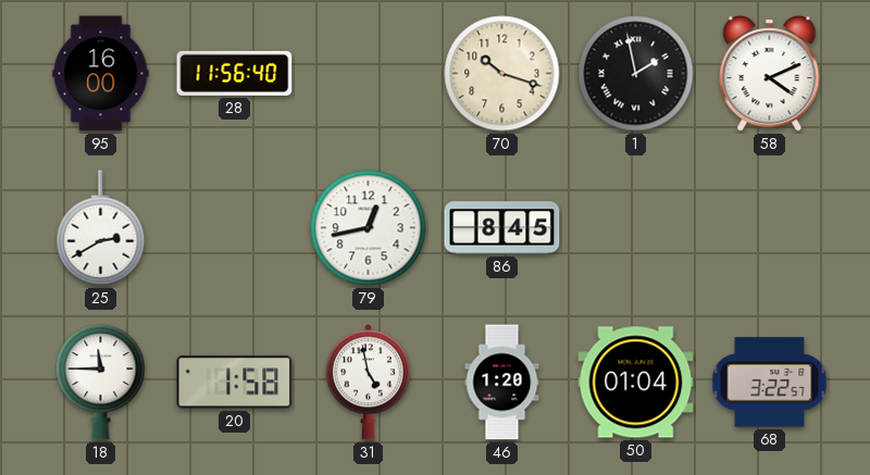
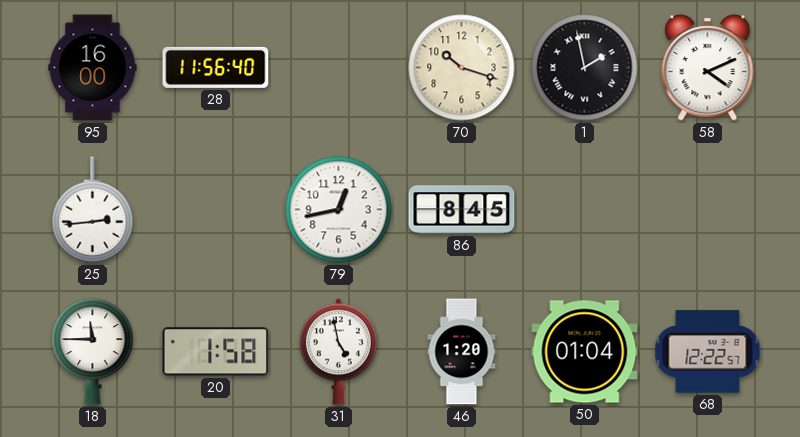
25: 2:40 -> 2:44
68: 3:22 -> 12:22
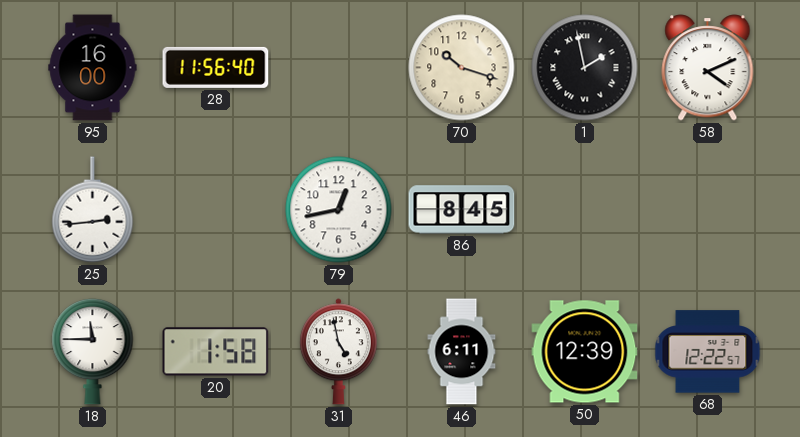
46: 1:20 -> 6:11
50: 01:04 -> 12:39
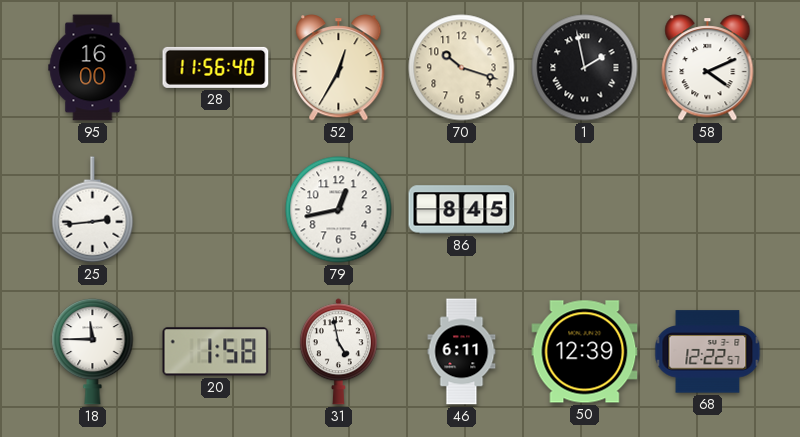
52: none -> 12:35
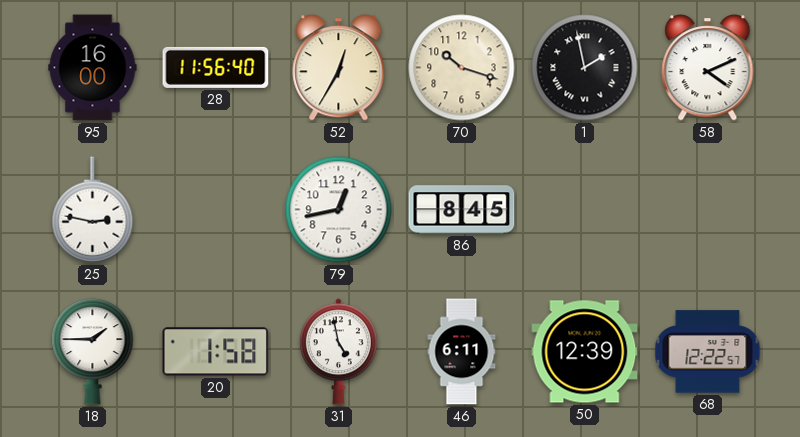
25: 2:44 -> 2:47
18: 11:45 -> 1:45
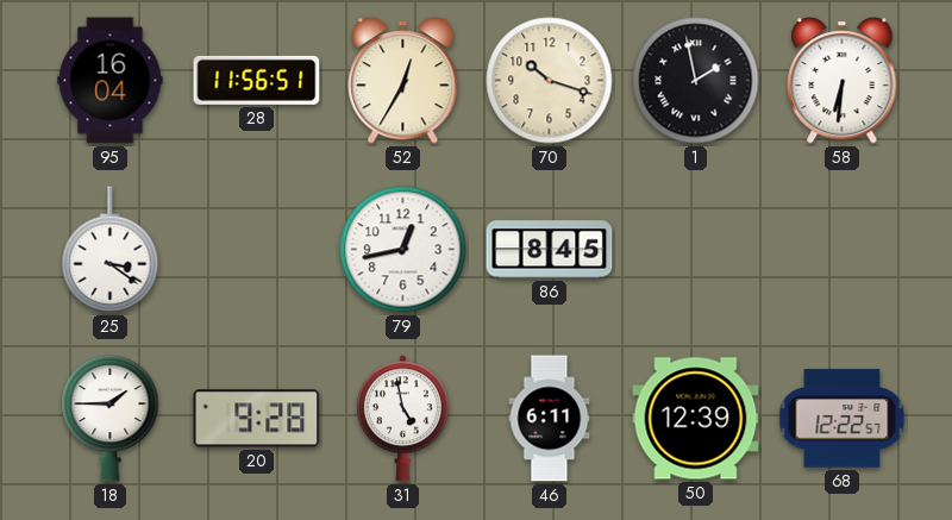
95: 16:00 -> 16:04
28: 11:56:40 -> 11:56:51
58: 4:11 -> 6:31
25: 2:47 -> 3:21
20: 1:58 -> 9:28
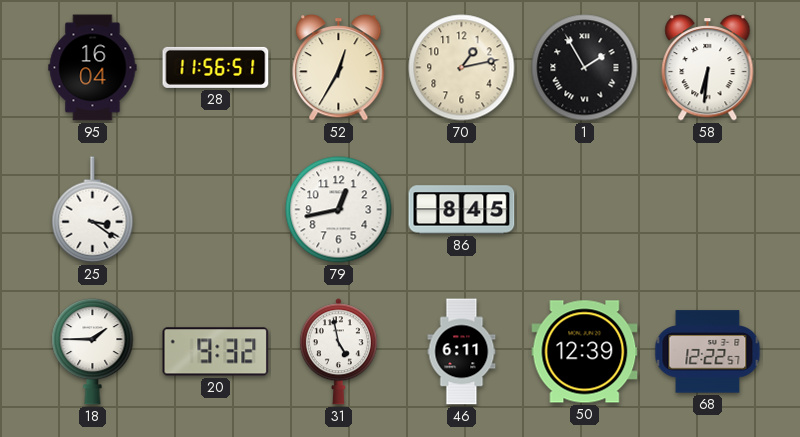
70: 10:18 -> 1:13
1: 1:58 -> 1:55
20: 9:28 -> 9:32
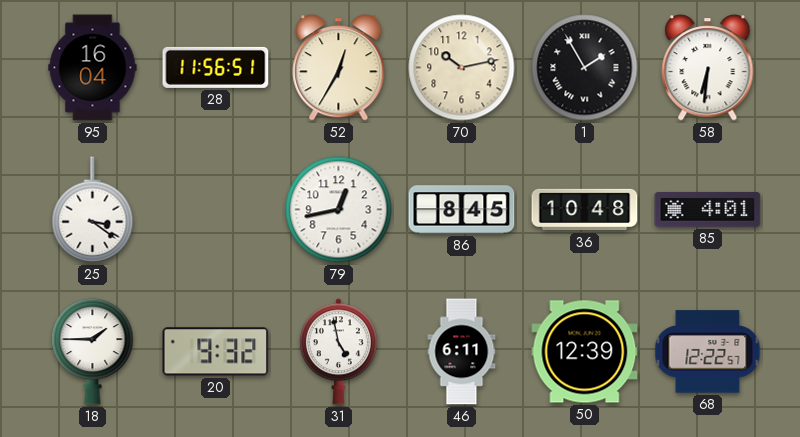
70: 1:13 -> 10:13
36: none -> 10:48
85: none -> 4:01
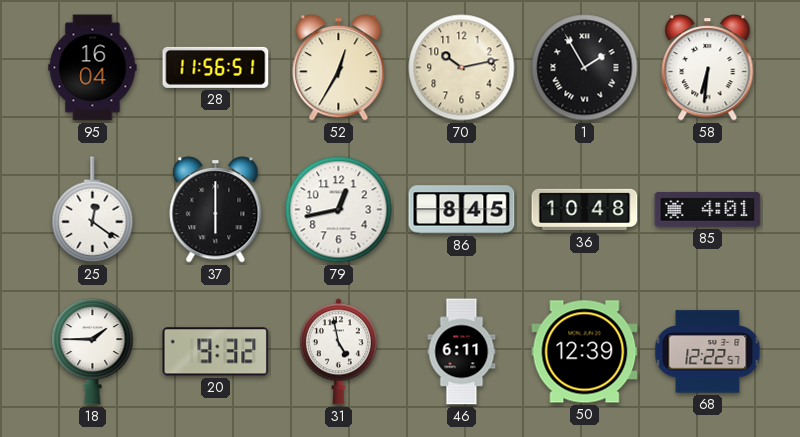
25: 3:21 -> 12:21
37: none -> 6:00
